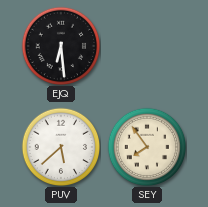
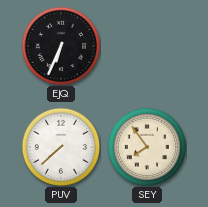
EJQ: 6:29 -> 6:34
PUV: 5:38 -> 7:38
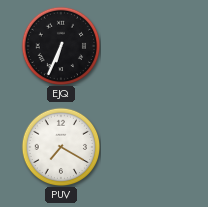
PUV: 7:38 -> 7:20
SEY: 7:54 -> none
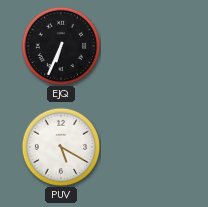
PUV: 7:20 -> 5:20
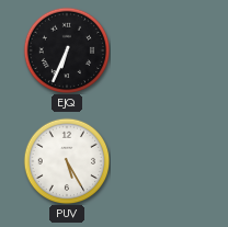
PUV: 5:20 -> 5:25
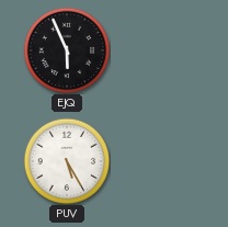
EJQ: 6:34 -> 5:56
